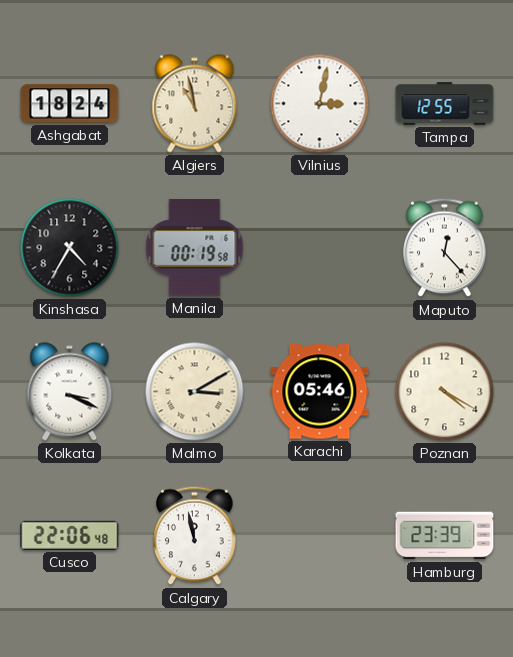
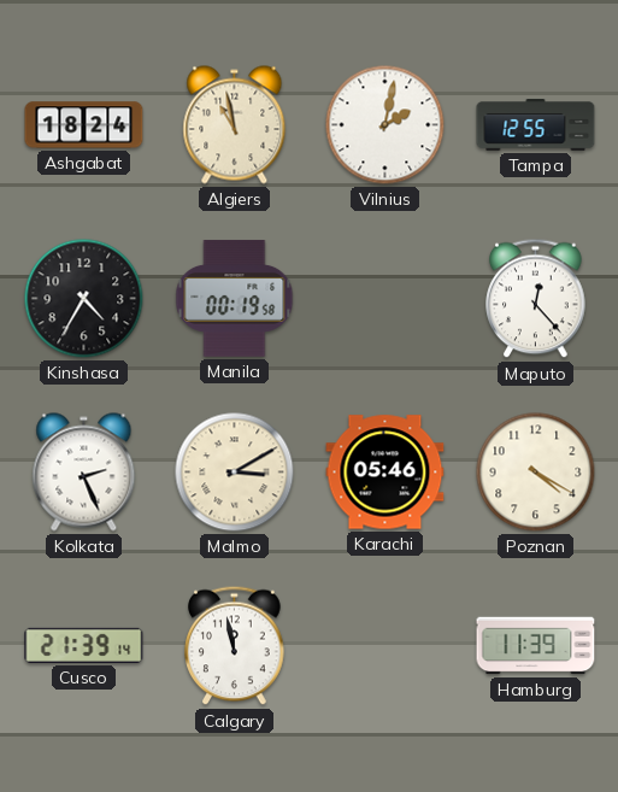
Vilnius: 3:02 -> 2:02
Kolkata: 3:19 -> 2:26
Cusco: 22:06 -> 21:39
Hamburg: 23:39 -> 11:39
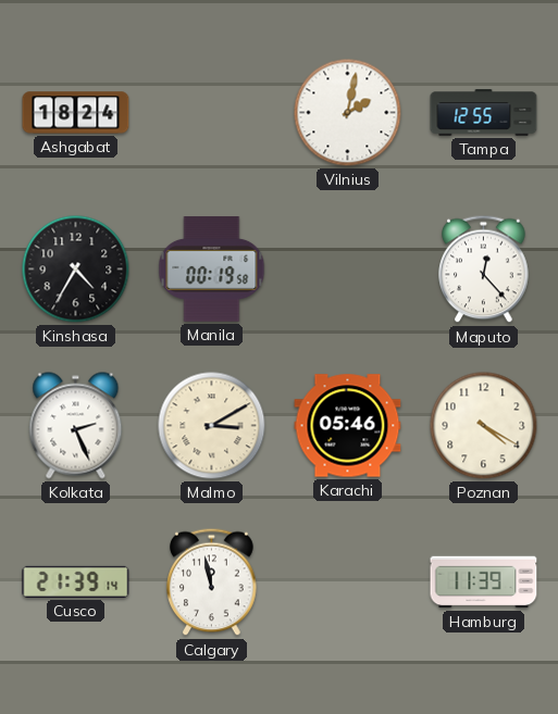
Algiers: 10:58 -> none
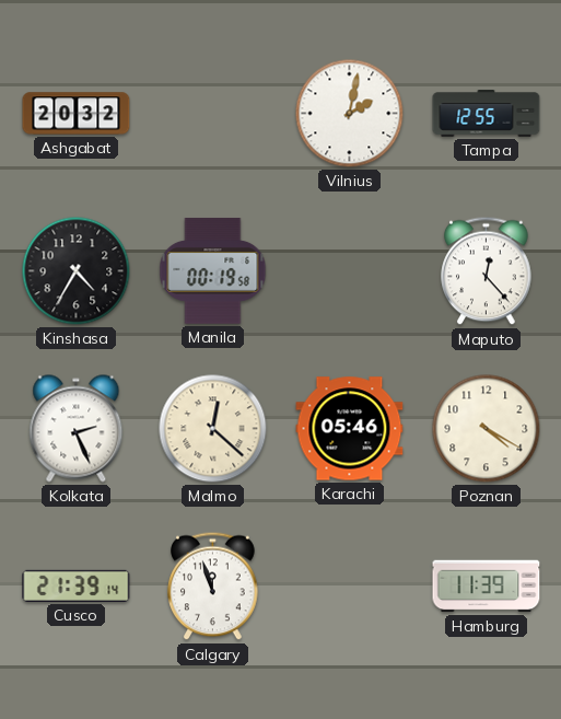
Ashgabat: 18:24 -> 20:32
Malmo: 3:10 -> 12:22
Calgary: 11:58 -> 11:57
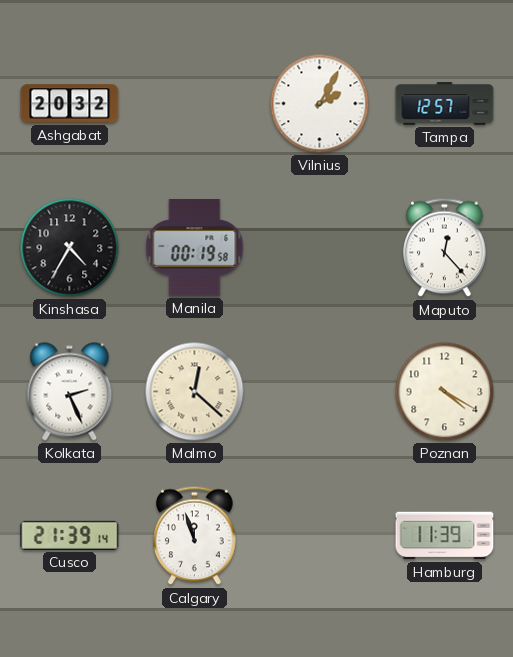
Vilnius: 2:02 -> 2:05
Tampa: 12:55 -> 12:57
Karachi: 05:46 -> none
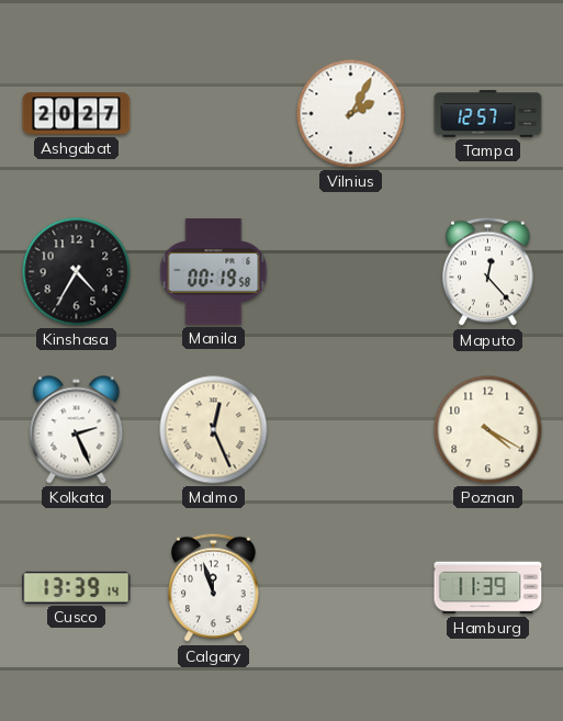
Ashgabat: 20:32 -> 20:27
Malmo: 12:22 -> 12:26
Cusco: 21:39 -> 13:39
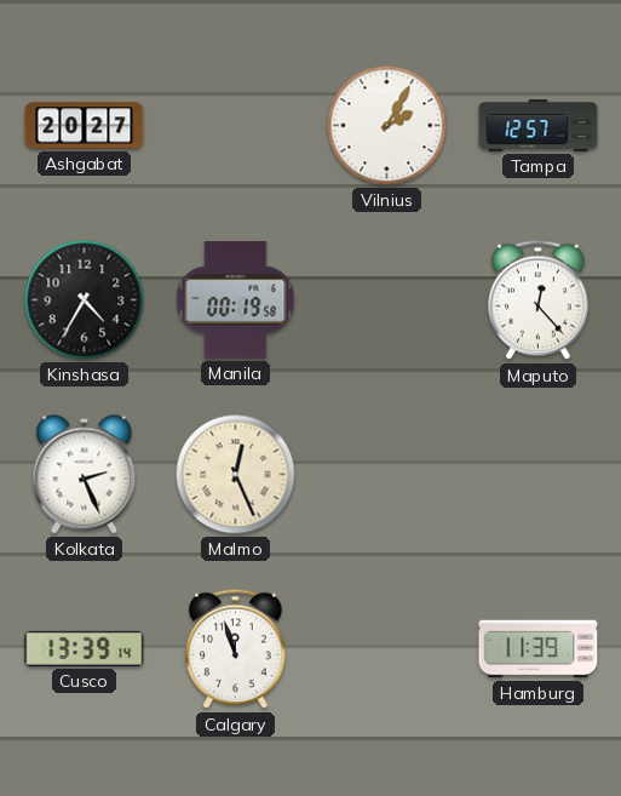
Poznan: 4:20 -> none
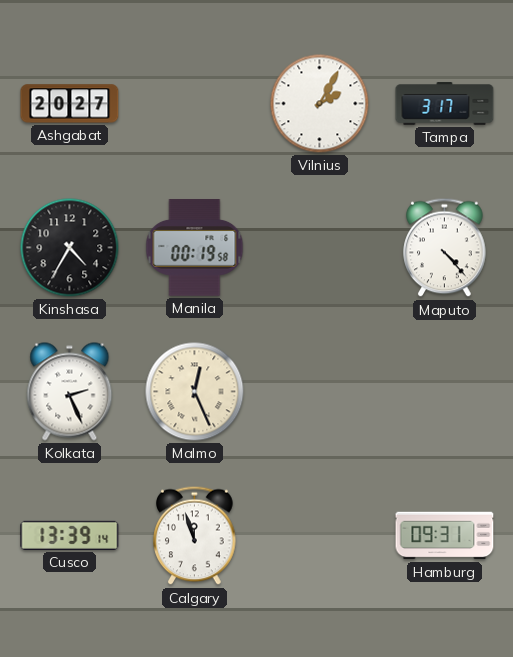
Tampa: 12:57 -> 3:17
Maputo: 12:23 -> 4:23
Hamburg: 11:39 -> 09:31
